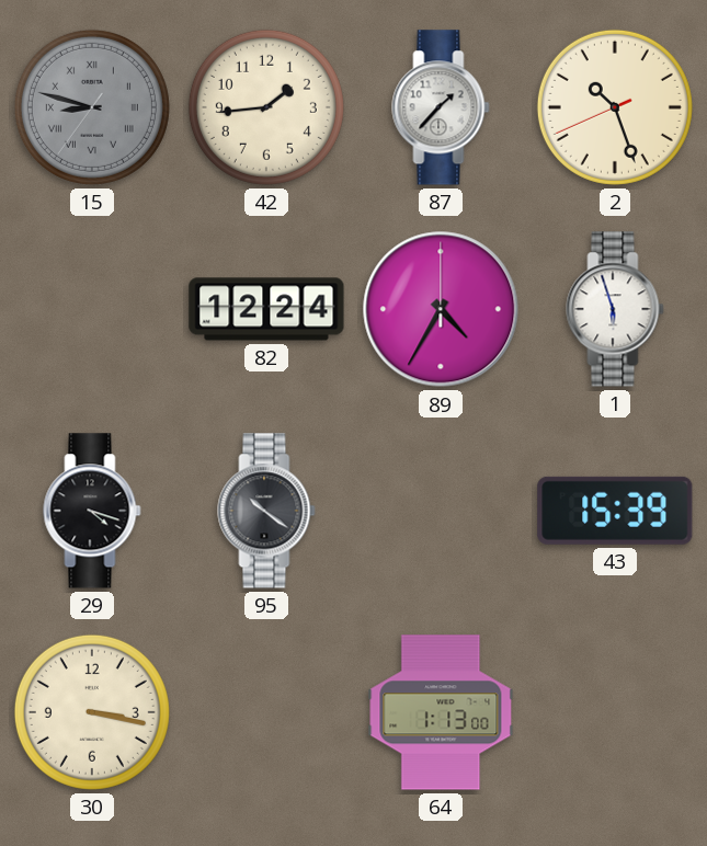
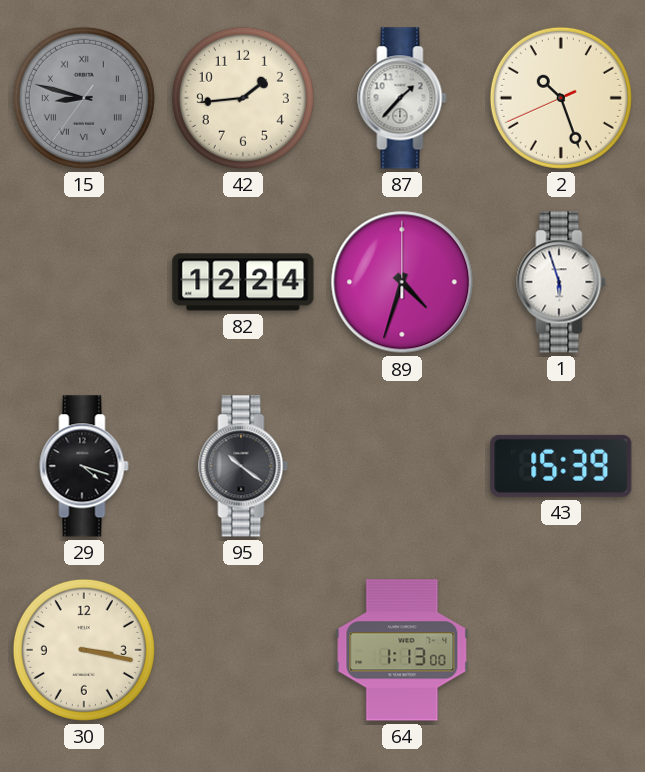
89: 4:35 -> 4:33
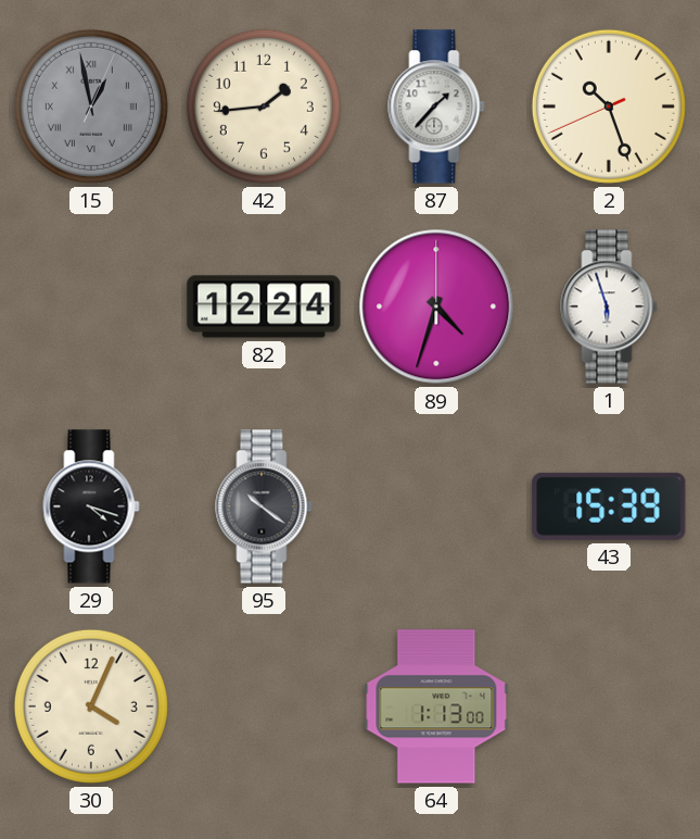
15: 8:47 -> 12:58
30: 3:17 -> 4:04
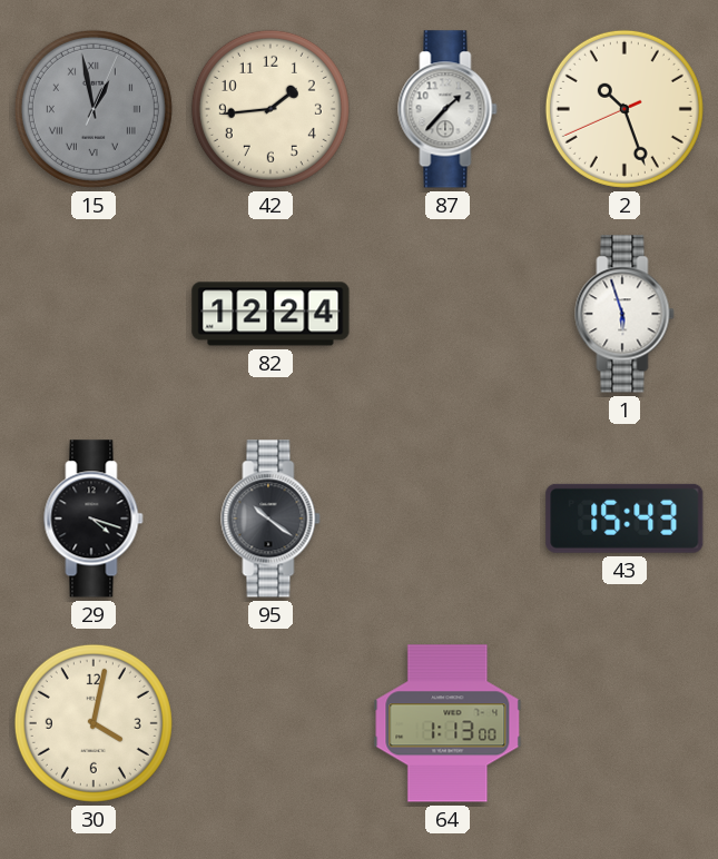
89: 4:33 -> none
43: 15:39 -> 15:43
30: 4:04 -> 4:02
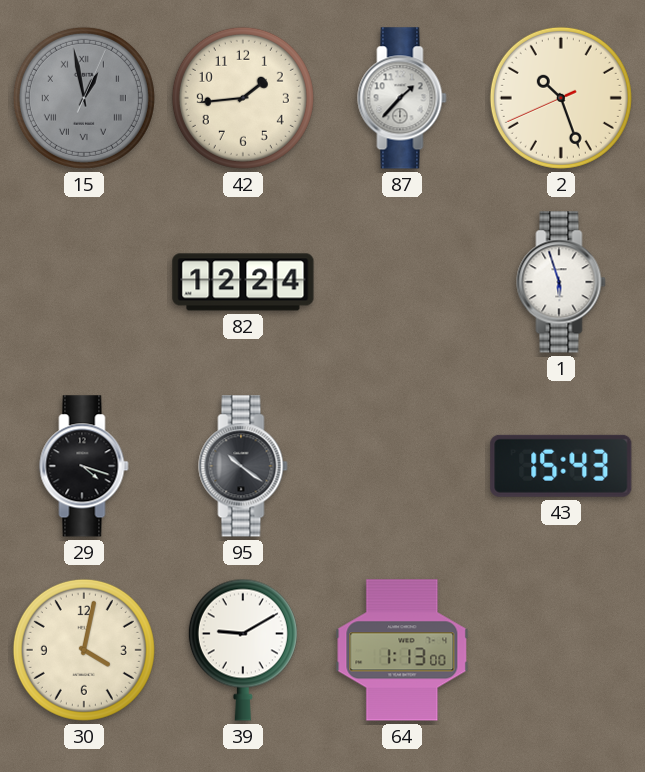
39: none -> 9:10
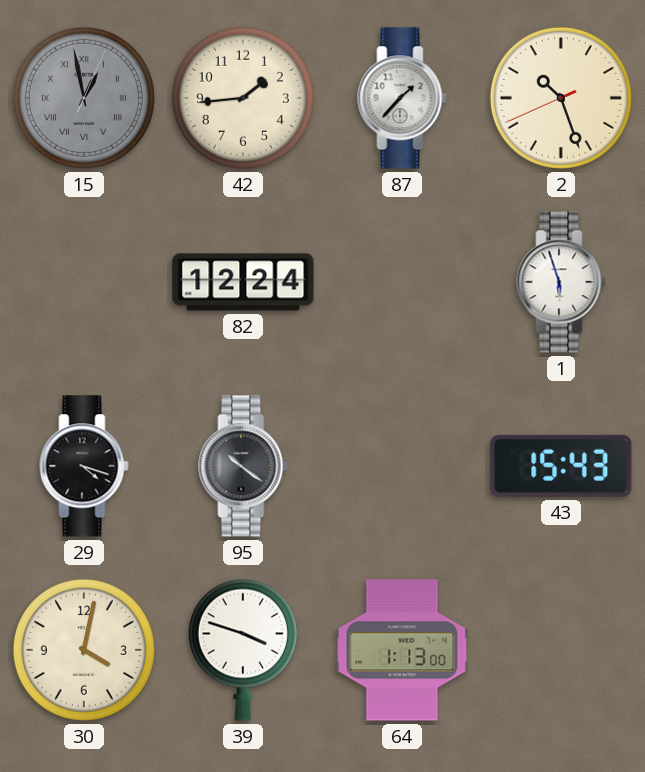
39: 9:10 -> 3:48
